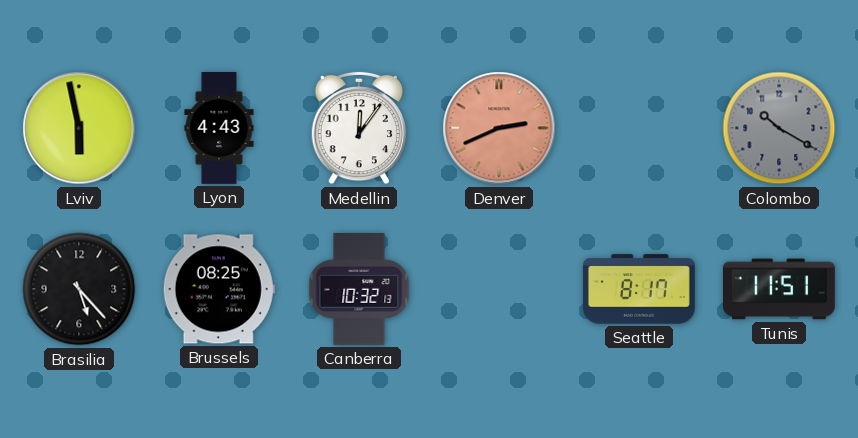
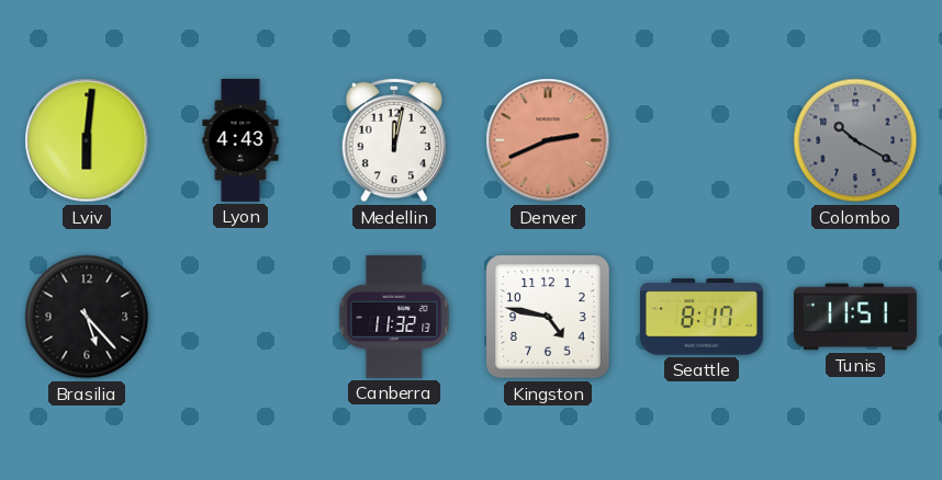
Lviv: 5:58 -> 6:01
Medellin: 12:06 -> 12:02
Brussels: 08:25 -> none
Canberra: 10:32 -> 11:32
Kingston: none -> 4:47
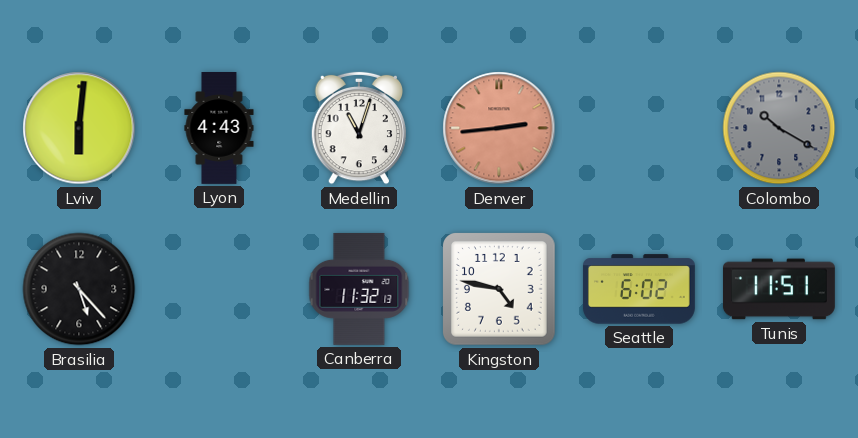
Medellin: 12:02 -> 11:03
Denver: 2:41 -> 2:44
Seattle: 8:17 -> 6:02
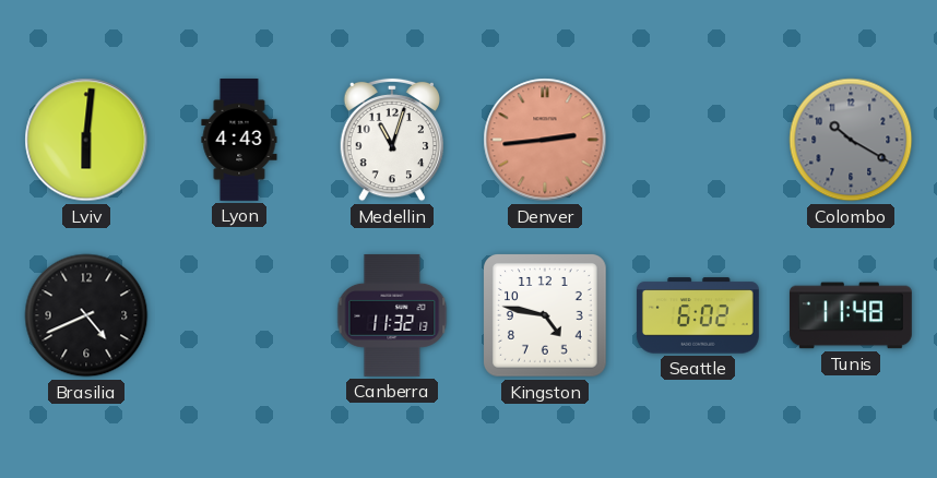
Brasilia: 5:23 -> 4:41
Tunis: 11:51 -> 11:48
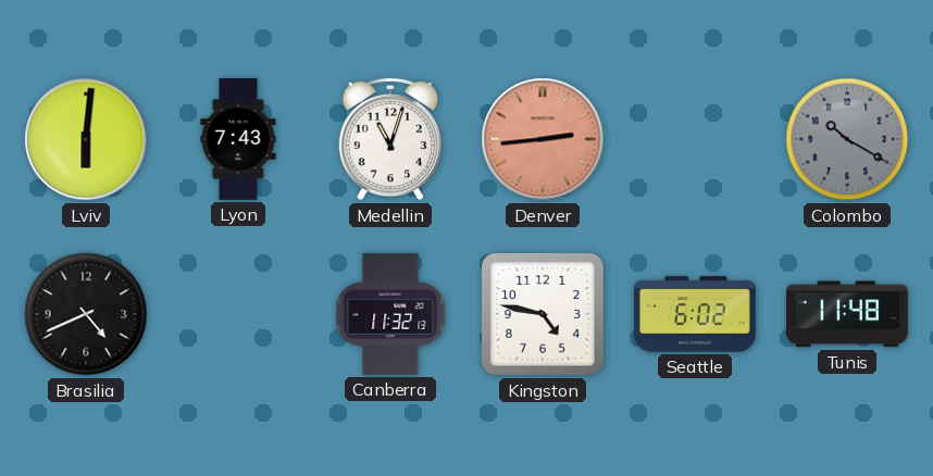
Lyon: 4:43 -> 7:43
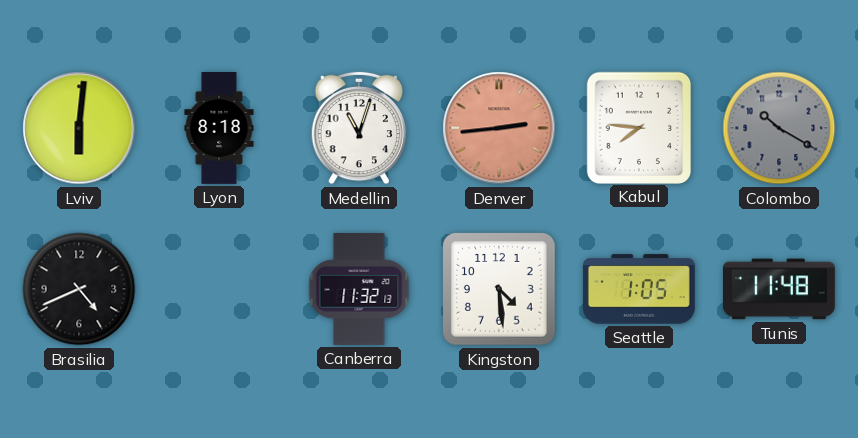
Lyon: 7:43 -> 8:18
Kabul: none -> 7:46
Kingston: 4:47 -> 4:29
Seattle: 6:02 -> 1:05
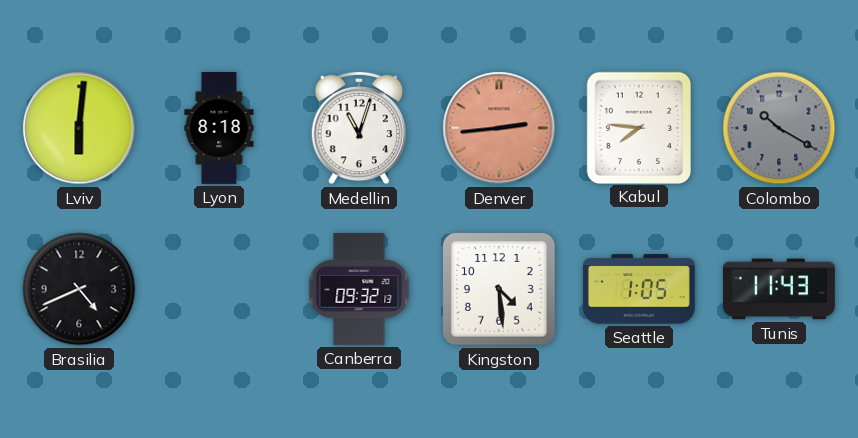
Canberra: 11:32 -> 09:32
Tunis: 11:48 -> 11:43
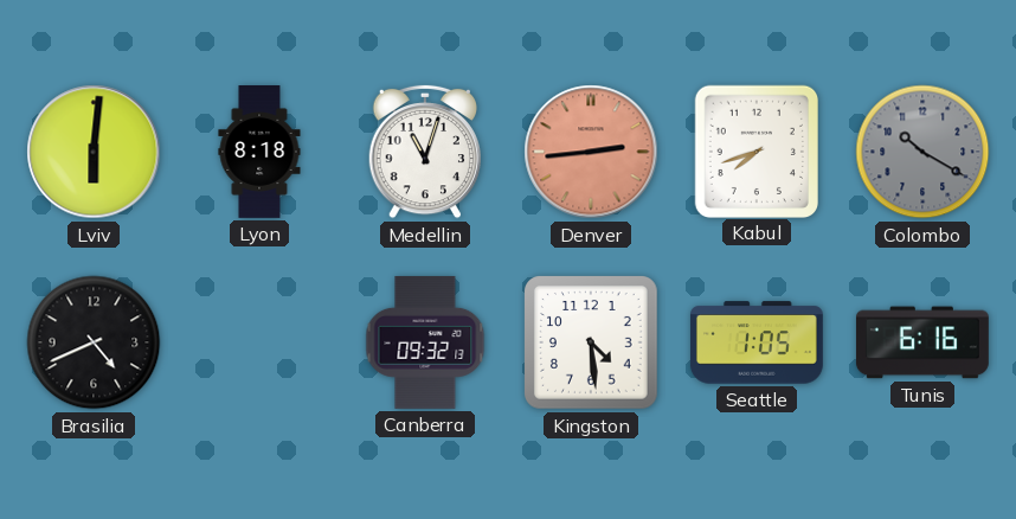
Kabul: 7:46 -> 7:42
Tunis: 11:43 -> 6:16
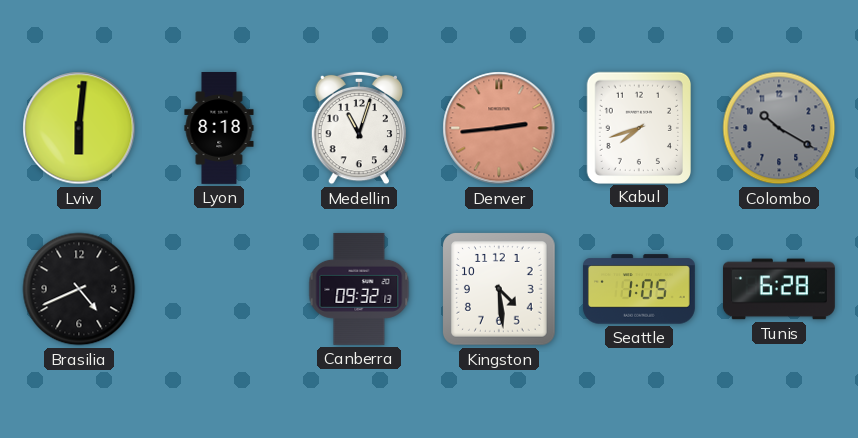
Tunis: 6:16 -> 6:28
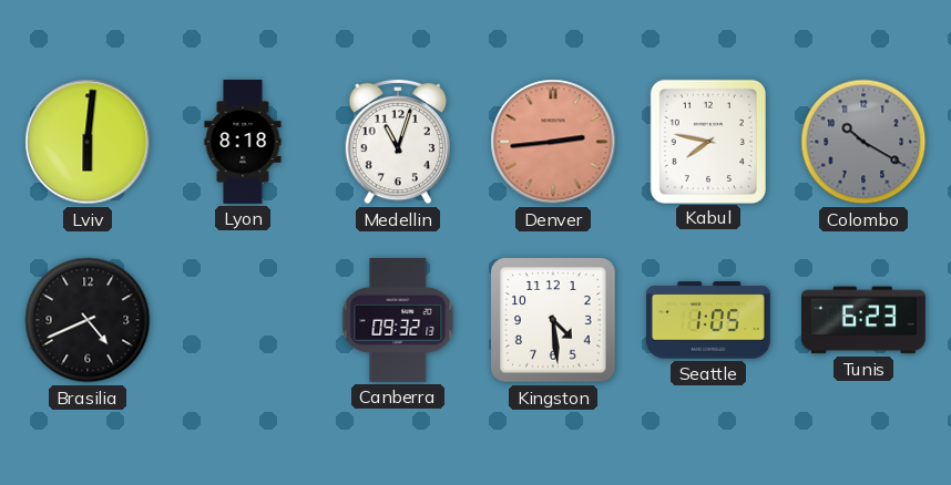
Kabul: 7:42 -> 7:47
Tunis: 6:28 -> 6:23
